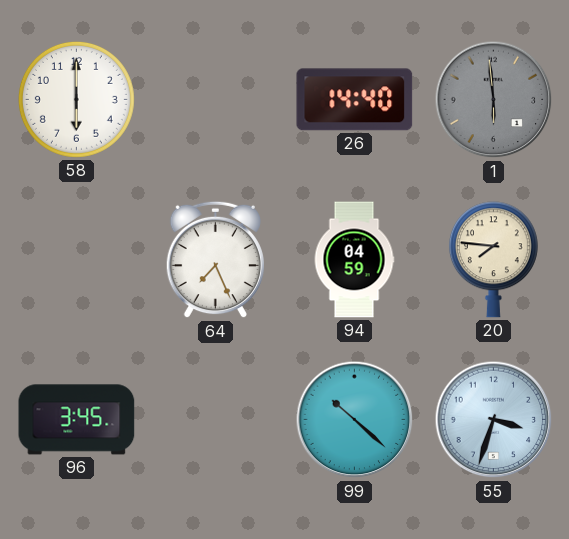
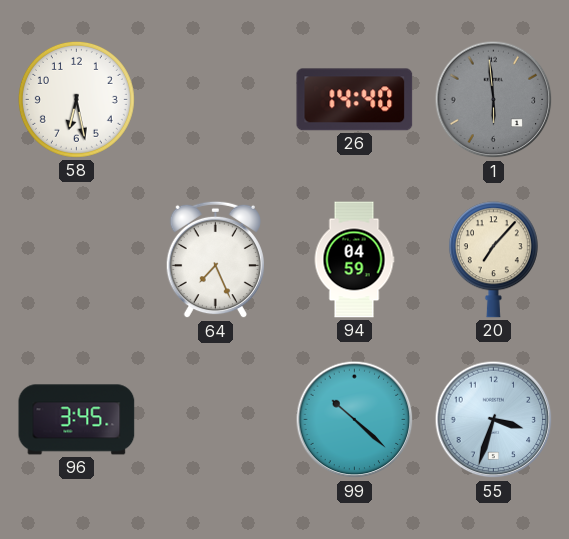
58: 6:00 -> 6:28
20: 7:46 -> 7:07
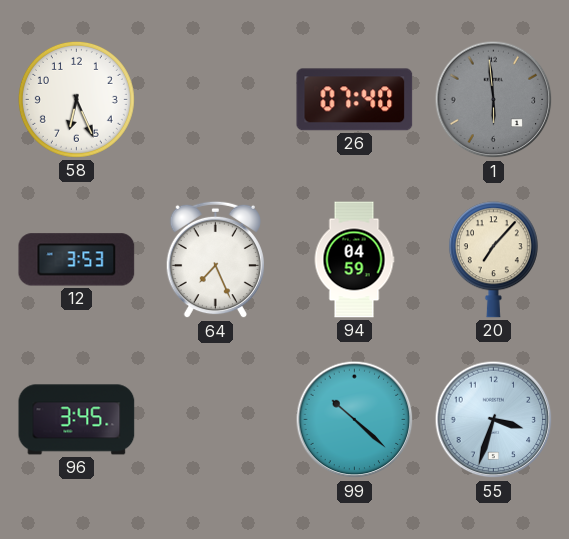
58: 6:28 -> 6:26
26: 14:40 -> 07:40
12: none -> 3:53
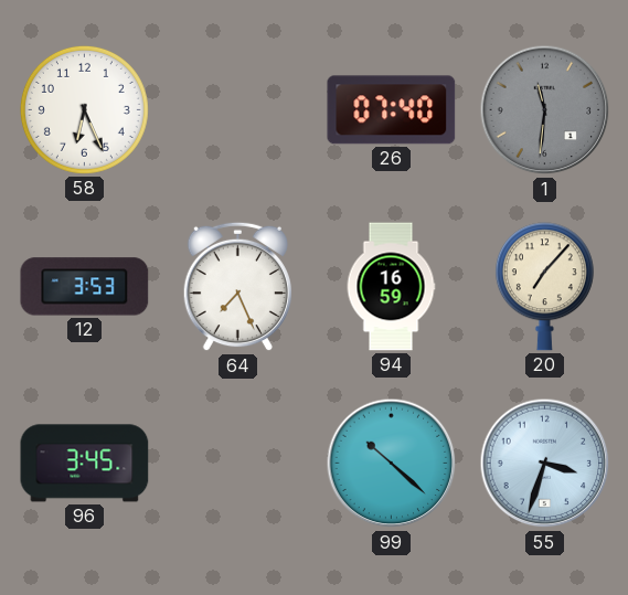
1: 5:59 -> 11:31
94: 04:59 -> 16:59
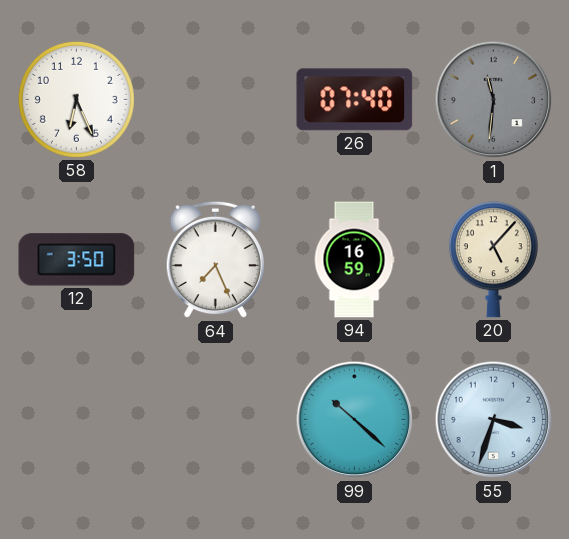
12: 3:53 -> 3:50
20: 7:07 -> 5:07
96: 3:45 -> none
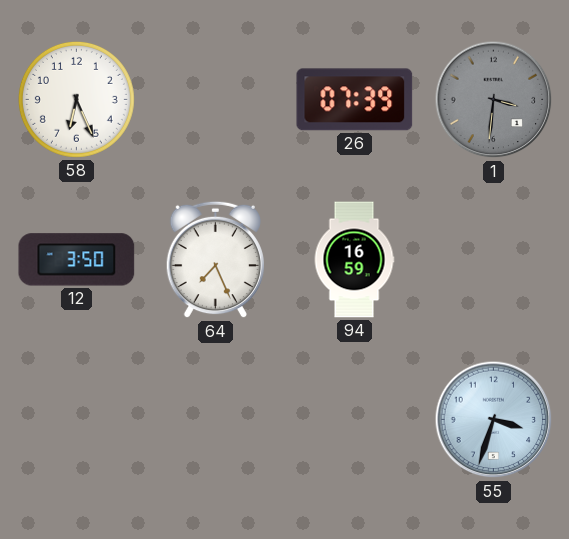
26: 07:40 -> 07:39
1: 11:31 -> 3:31
20: 5:07 -> none
99: 10:22 -> none
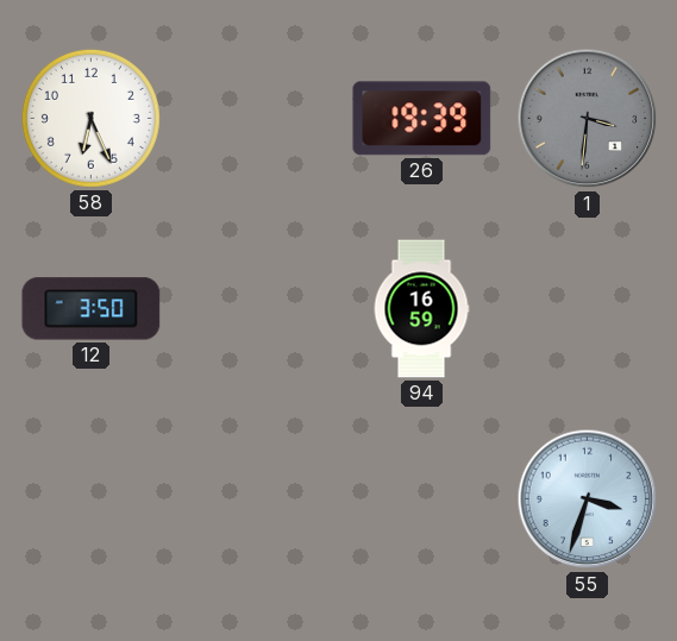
26: 07:39 -> 19:39
64: 7:26 -> none
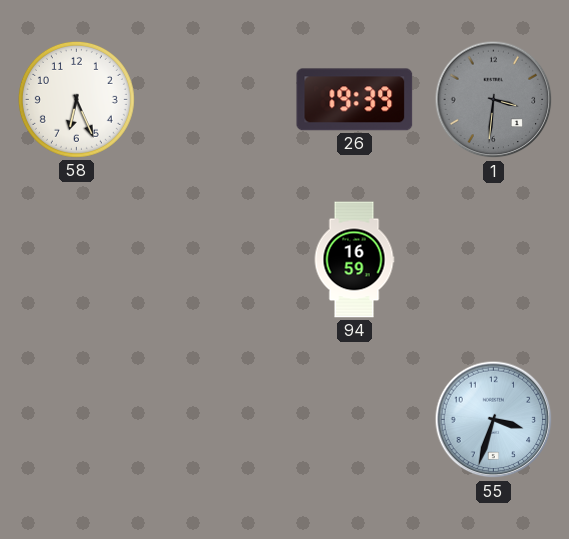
12: 3:50 -> none
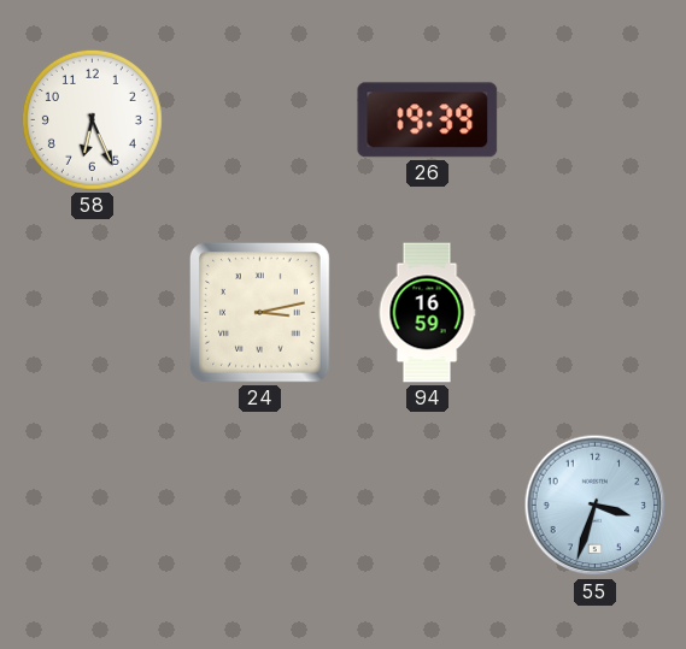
1: 3:31 -> none
24: none -> 3:13
